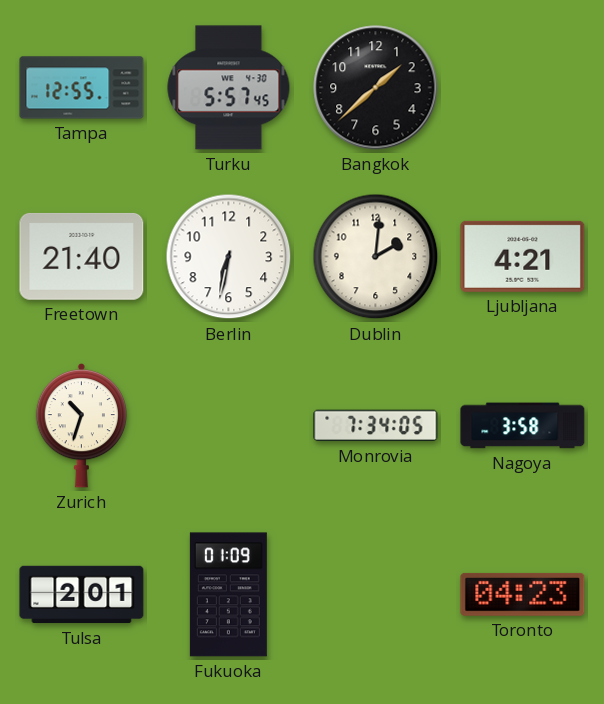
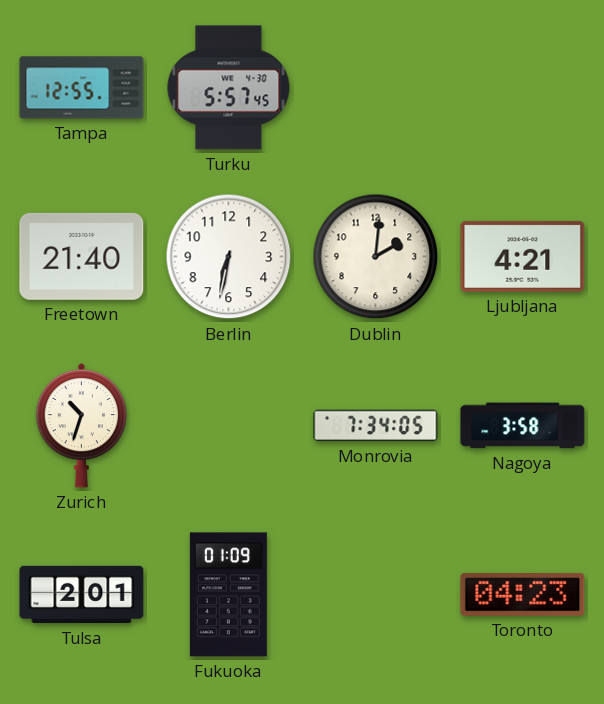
Bangkok: 1:38 -> none
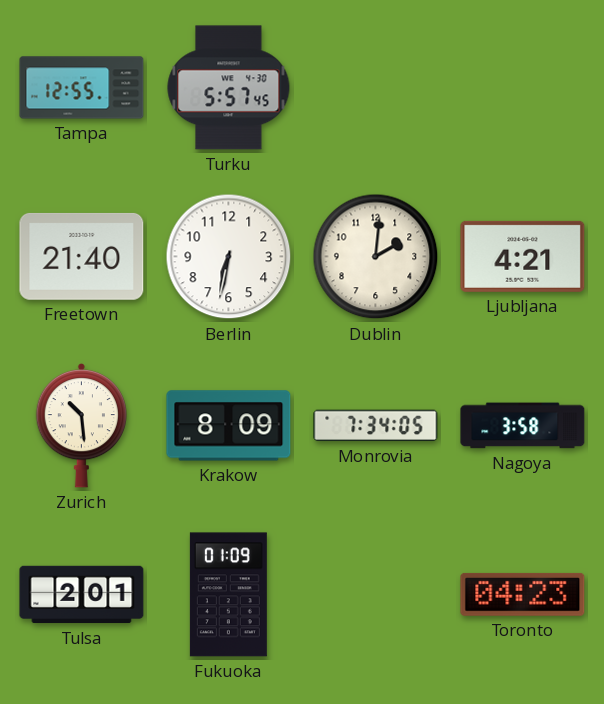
Zurich: 10:33 -> 10:29
Krakow: none -> 8:09
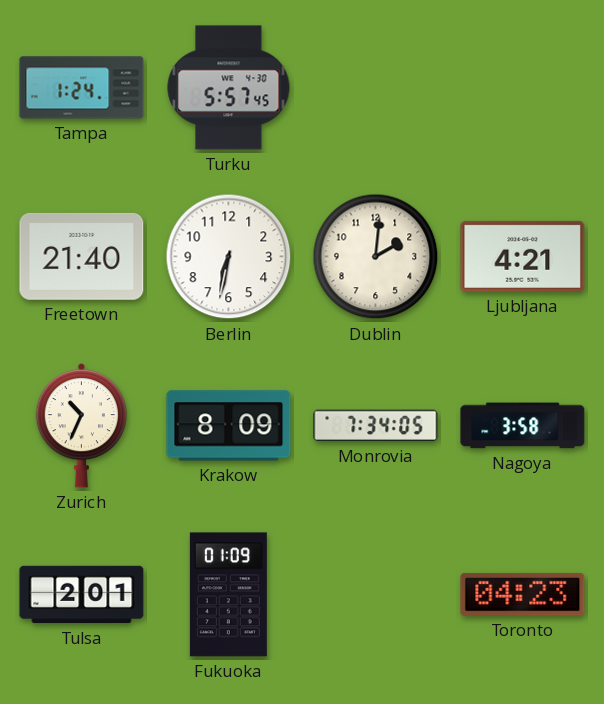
Tampa: 12:55 -> 1:24
Zurich: 10:29 -> 10:34
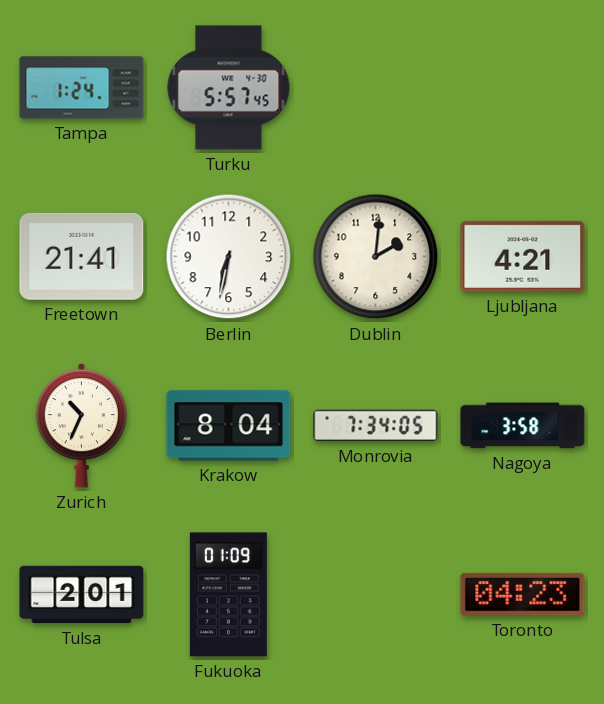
Freetown: 21:40 -> 21:41
Krakow: 8:09 -> 8:04
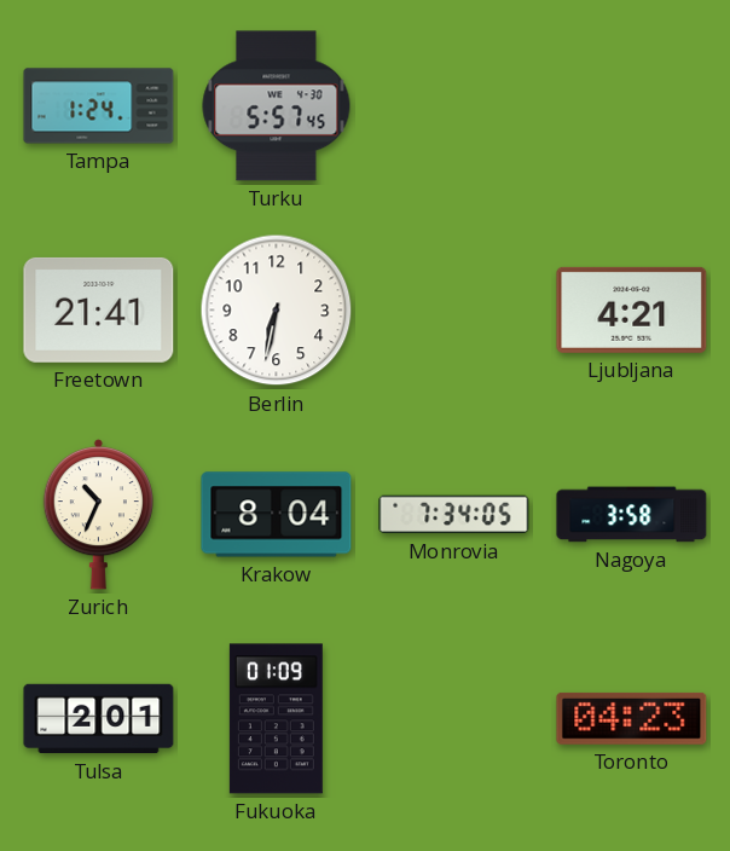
Dublin: 2:01 -> none
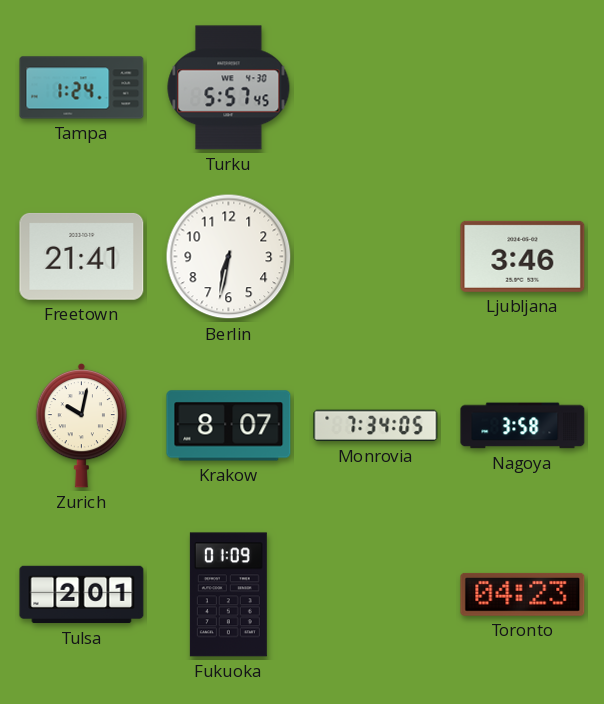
Ljubljana: 4:21 -> 3:46
Zurich: 10:34 -> 10:02
Krakow: 8:04 -> 8:07
